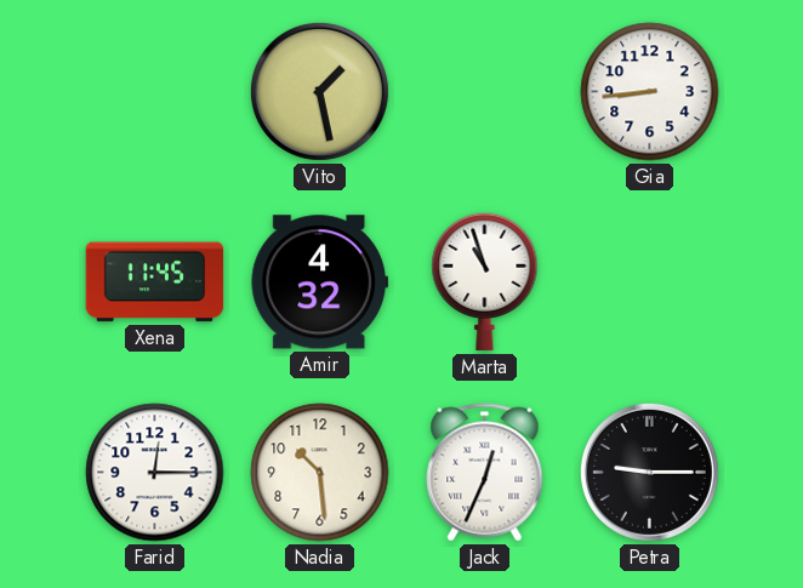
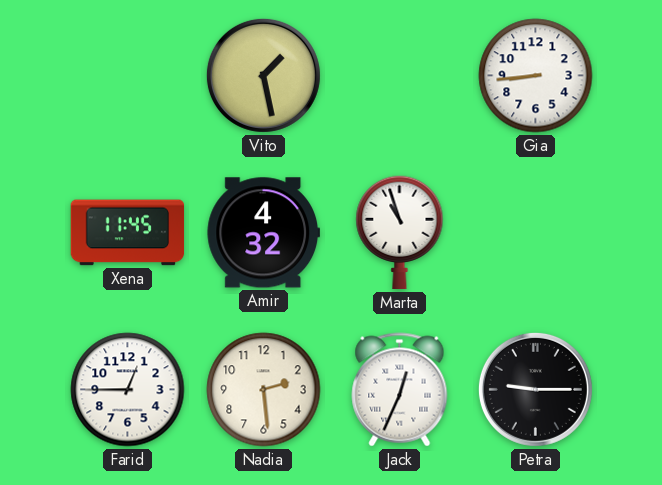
Farid: 12:15 -> 12:45
Nadia: 10:29 -> 2:29
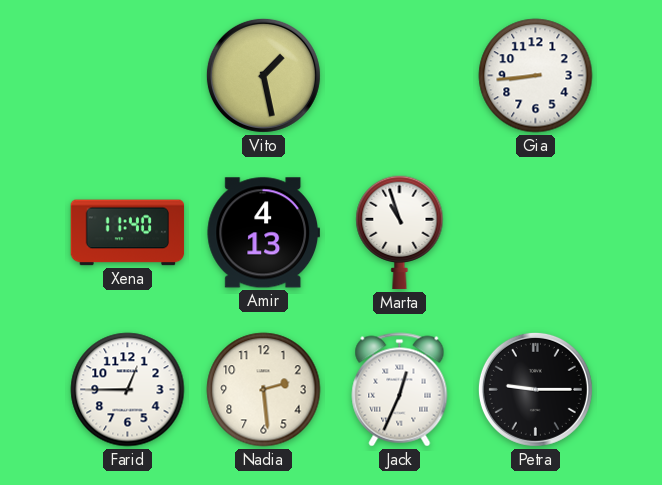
Xena: 11:45 -> 11:40
Amir: 4:32 -> 4:13
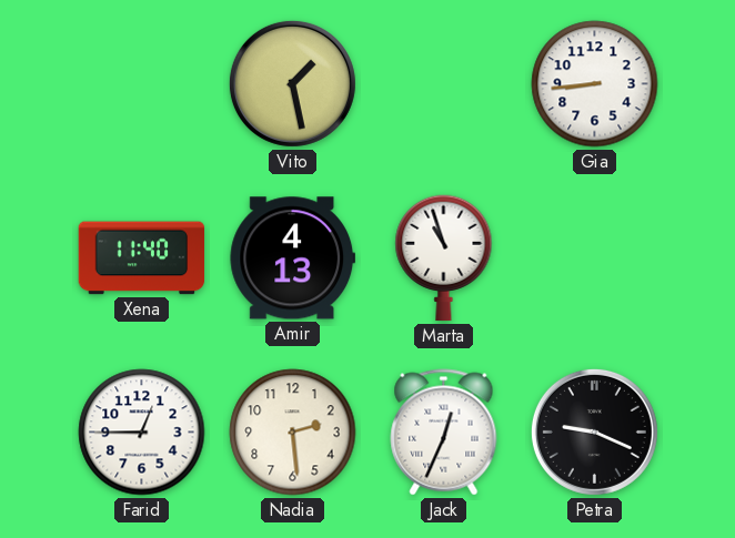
Petra: 9:15 -> 9:19
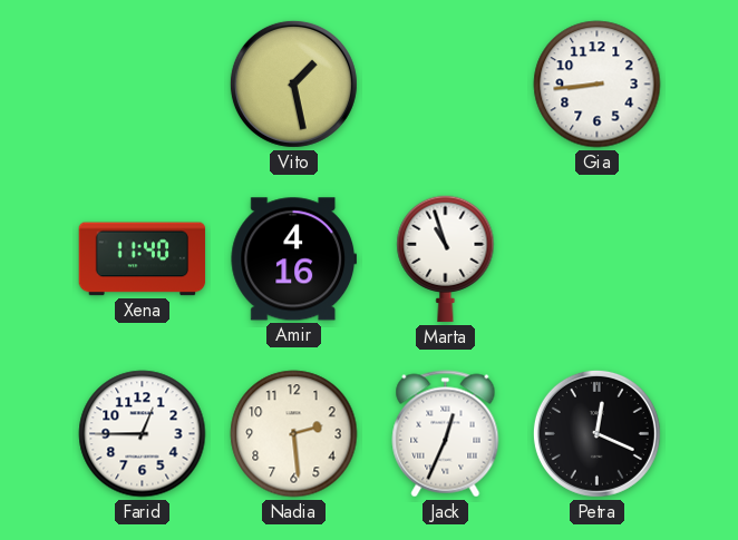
Amir: 4:13 -> 4:16
Petra: 9:19 -> 12:19
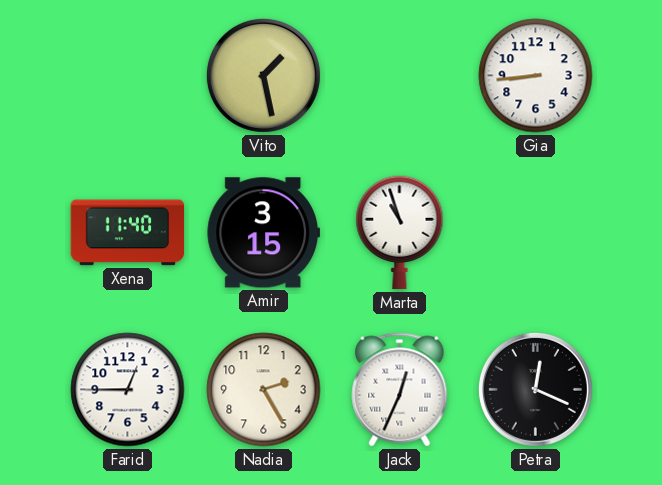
Amir: 4:16 -> 3:15
Nadia: 2:29 -> 2:25
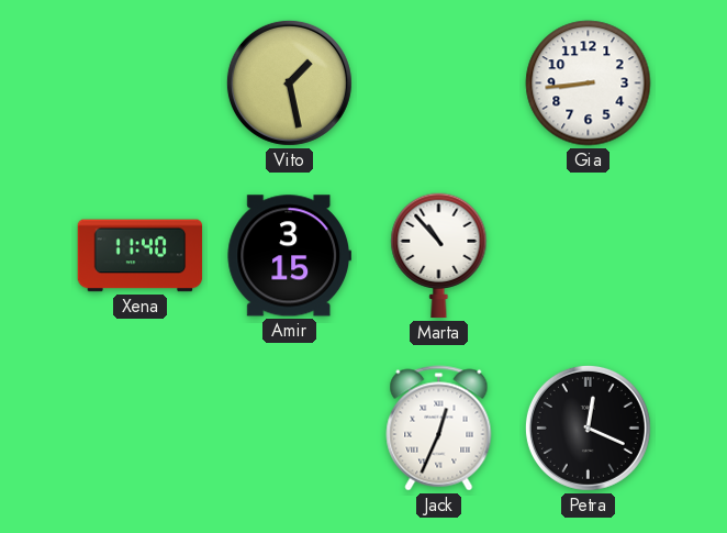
Marta: 10:57 -> 10:53
Farid: 12:45 -> none
Nadia: 2:25 -> none
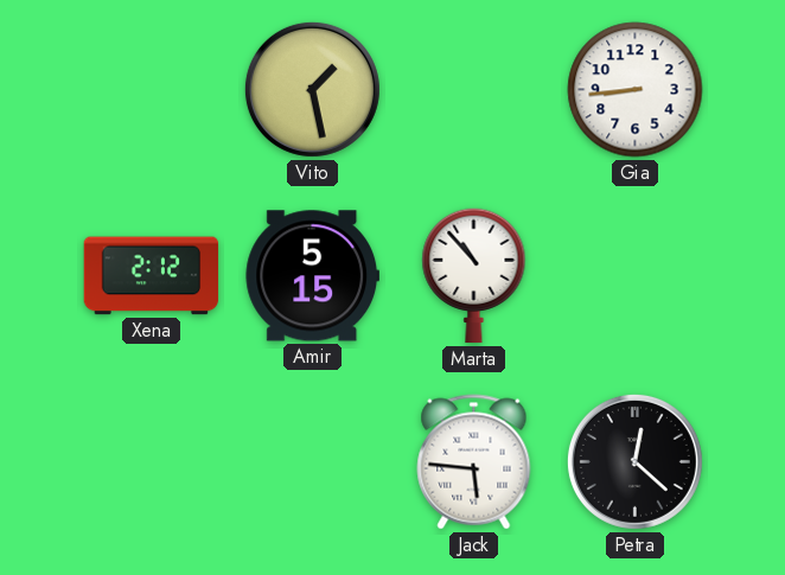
Xena: 11:40 -> 2:12
Amir: 3:15 -> 5:15
Jack: 12:34 -> 5:46
Petra: 12:19 -> 12:22
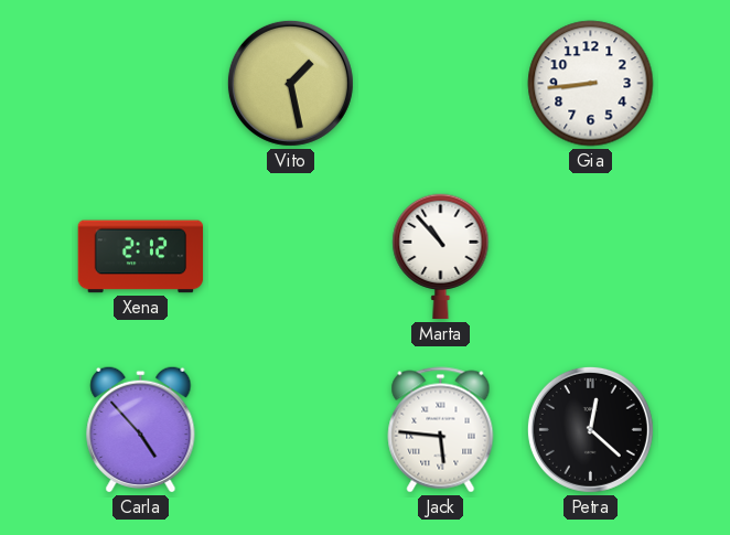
Amir: 5:15 -> none
Carla: none -> 4:53
